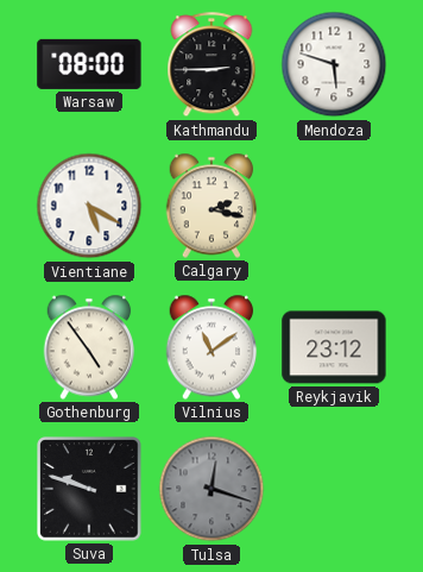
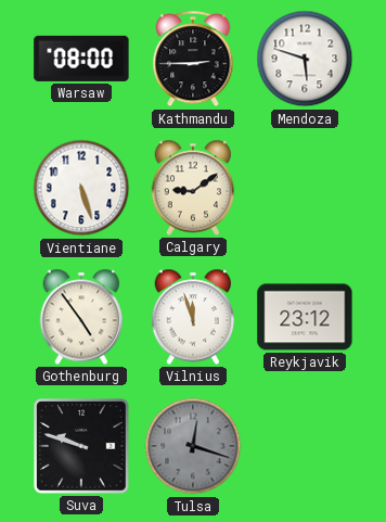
Vientiane: 5:20 -> 5:27
Calgary: 2:17 -> 9:09
Vilnius: 11:09 -> 11:57
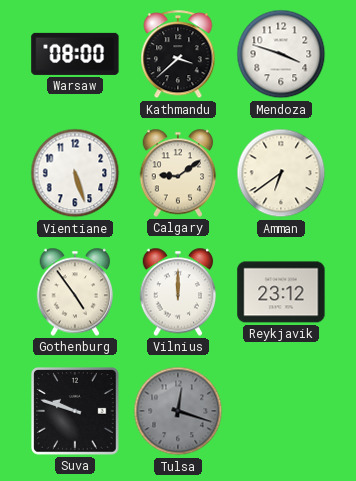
Kathmandu: 2:45 -> 3:38
Mendoza: 5:48 -> 3:48
Amman: none -> 6:39
Vilnius: 11:57 -> 12:00
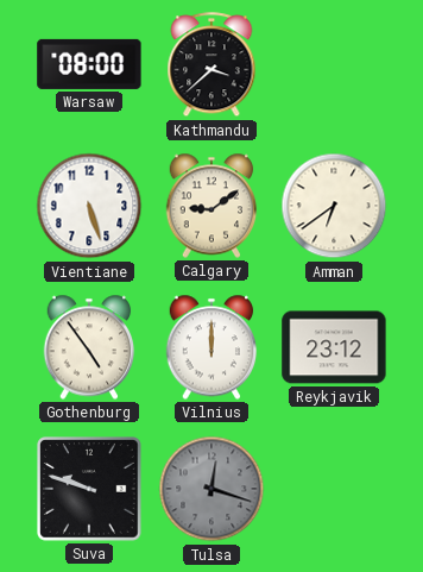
Mendoza: 3:48 -> none
